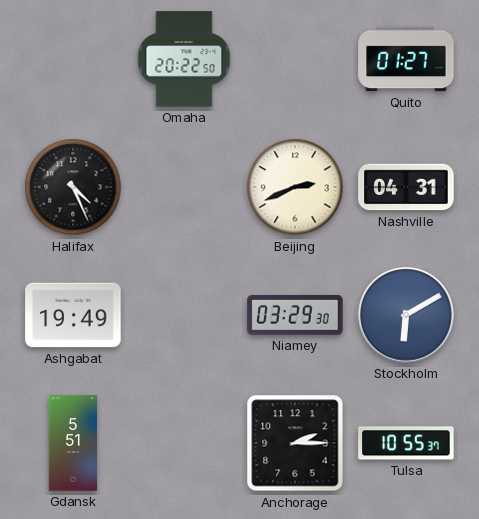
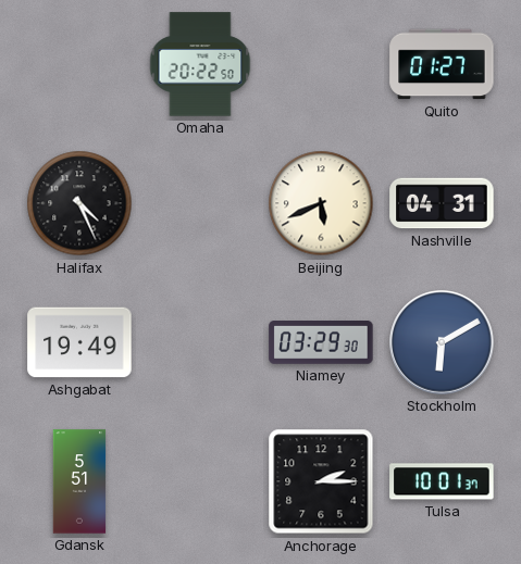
Beijing: 2:41 -> 5:41
Tulsa: 10:55 -> 10:01
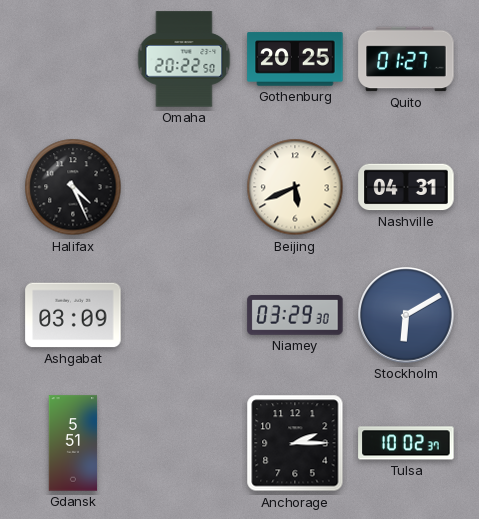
Gothenburg: none -> 20:25
Ashgabat: 19:49 -> 03:09
Tulsa: 10:01 -> 10:02
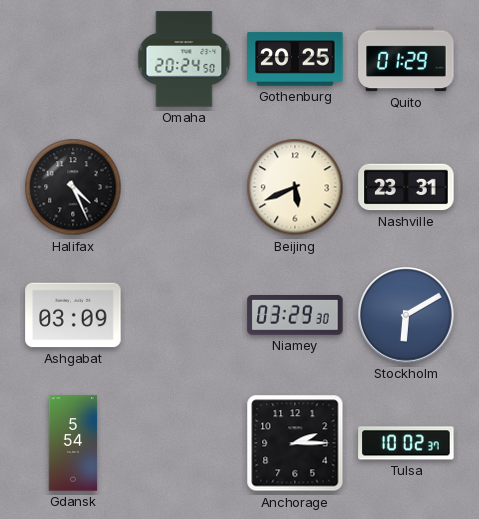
Omaha: 20:22 -> 20:24
Quito: 01:27 -> 01:29
Nashville: 04:31 -> 23:31
Gdansk: 5:51 -> 5:54
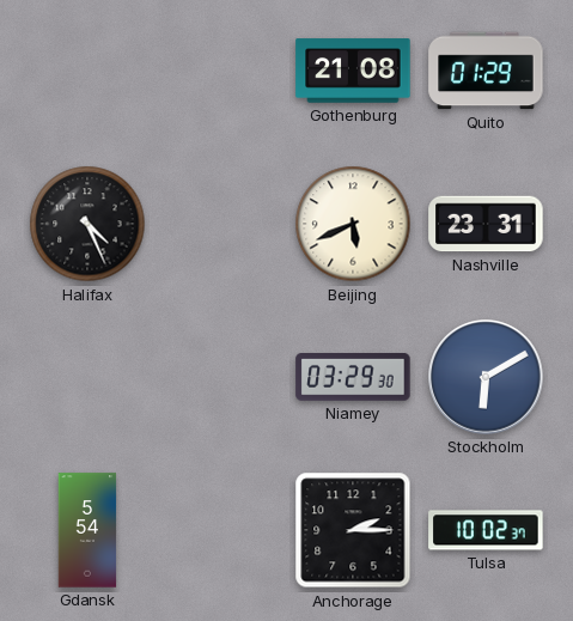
Omaha: 20:24 -> none
Gothenburg: 20:25 -> 21:08
Ashgabat: 03:09 -> none
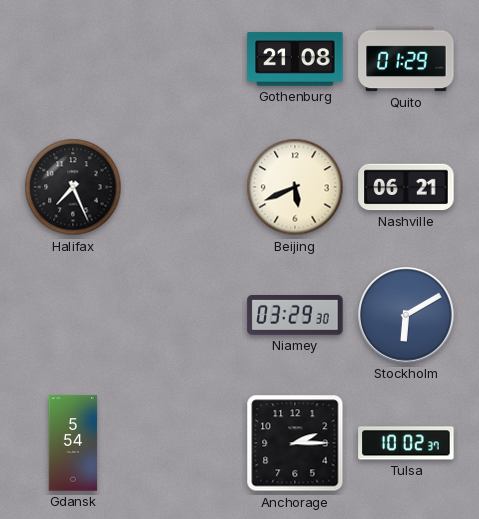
Halifax: 4:26 -> 7:26
Nashville: 23:31 -> 06:21
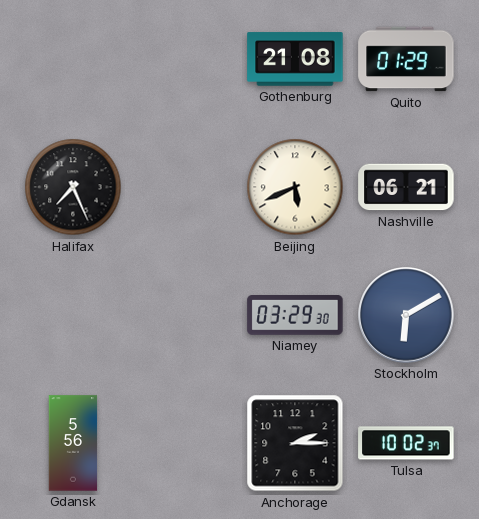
Gdansk: 5:54 -> 5:56
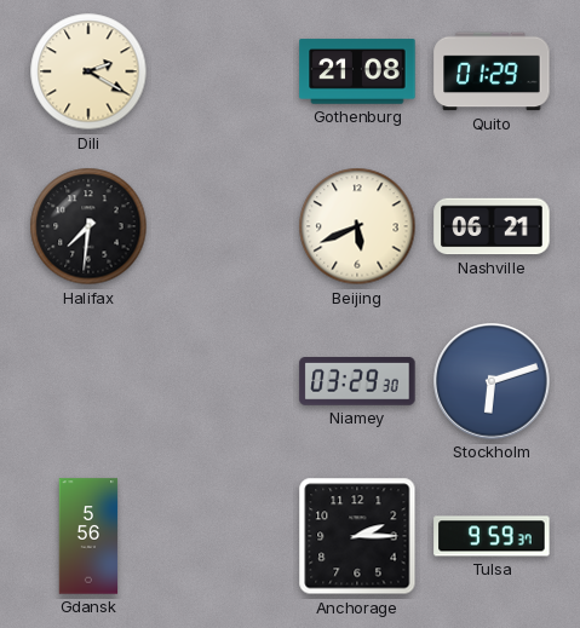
Dili: none -> 2:20
Halifax: 7:26 -> 7:31
Stockholm: 6:10 -> 6:12
Tulsa: 10:02 -> 9:59
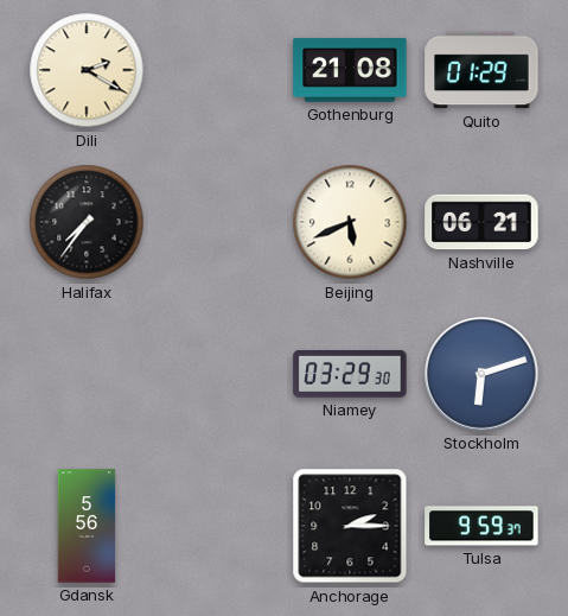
Halifax: 7:31 -> 7:36
